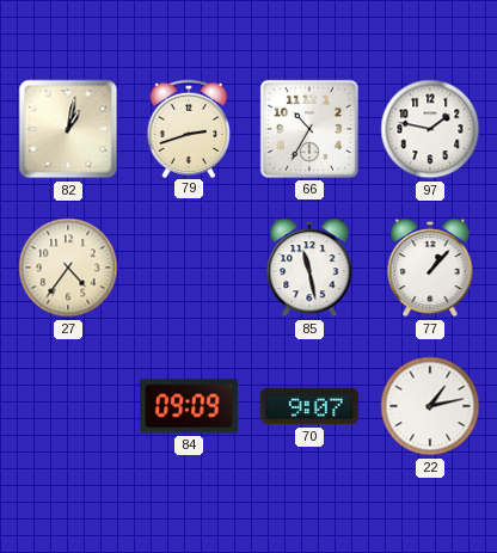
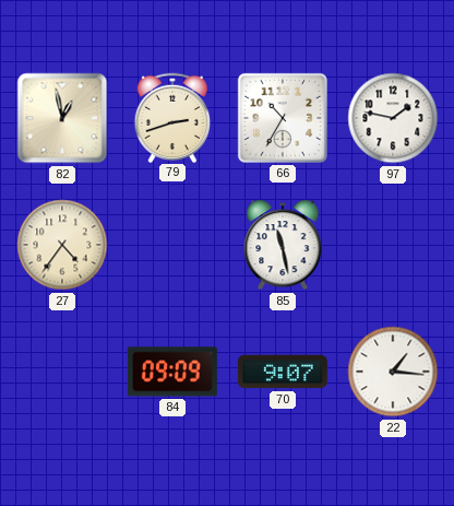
82: 1:02 -> 12:58
77: 1:07 -> none
22: 1:13 -> 1:16
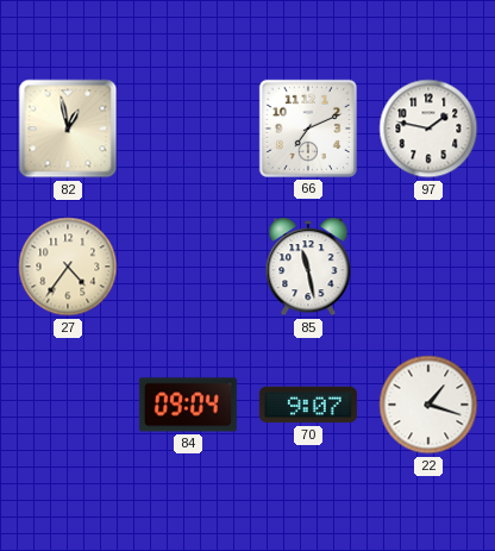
79: 2:42 -> none
66: 10:35 -> 7:11
84: 09:09 -> 09:04
22: 1:16 -> 1:18
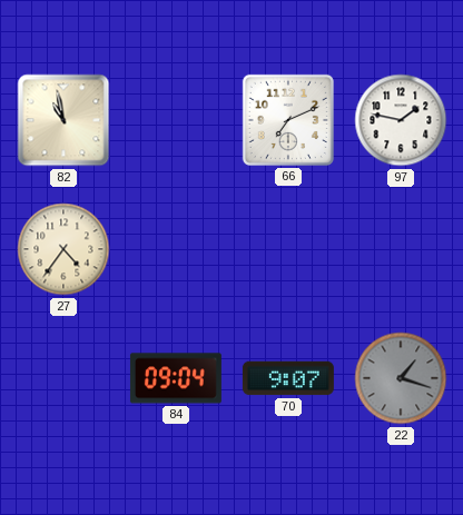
82: 12:58 -> 10:58
85: 11:28 -> none
22 dial: white -> grey
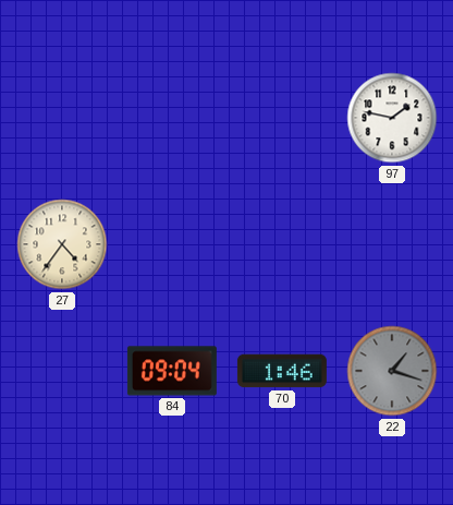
82: 10:58 -> none
66: 7:11 -> none
70: 9:07 -> 1:46
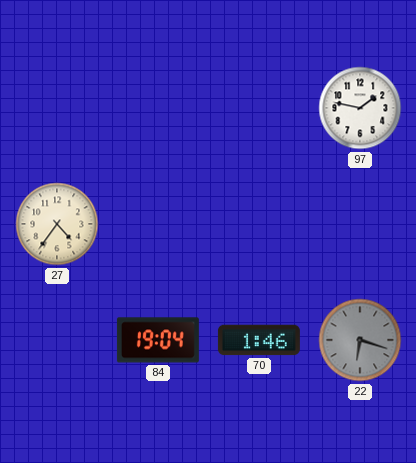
84: 09:04 -> 19:04
22: 1:18 -> 6:18
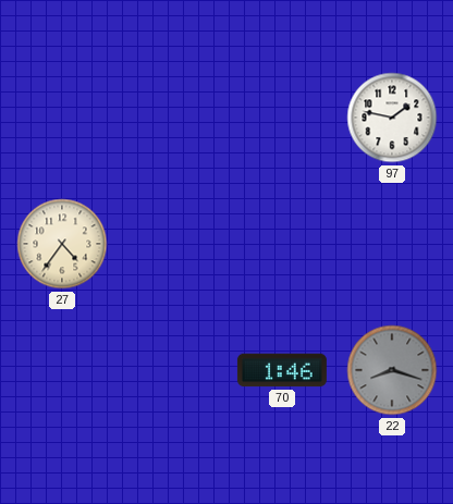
84: 19:04 -> none
22: 6:18 -> 8:18
